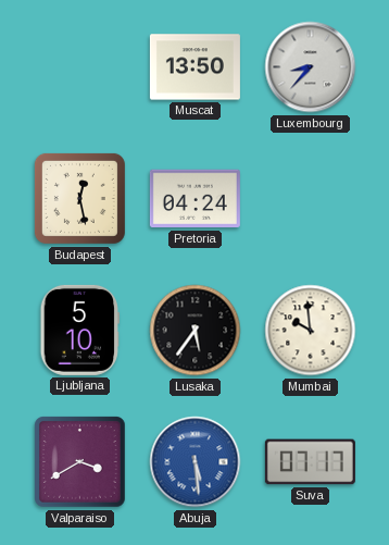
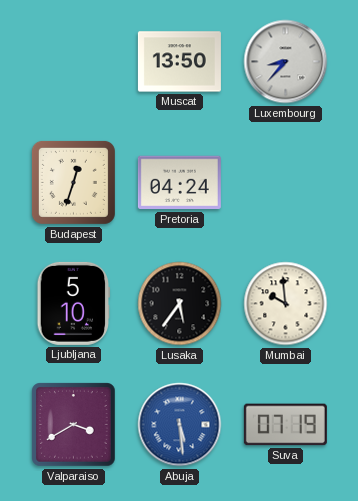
Budapest: 12:28 -> 12:33
Suva: 07:17 -> 07:19
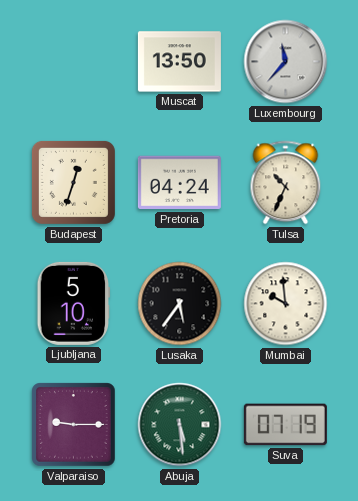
Luxembourg: 8:37 -> 11:37
Tulsa: none -> 10:34
Valparaiso: 3:40 -> 9:15
Abuja dial: blue -> green
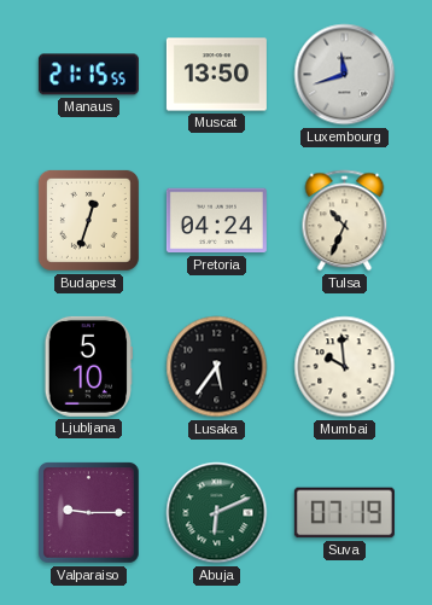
Manaus: none -> 21:15
Luxembourg: 11:37 -> 11:42
Abuja: 5:29 -> 6:11
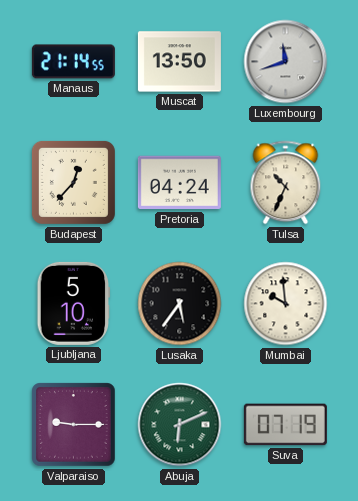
Manaus: 21:15 -> 21:14
Budapest: 12:33 -> 12:37
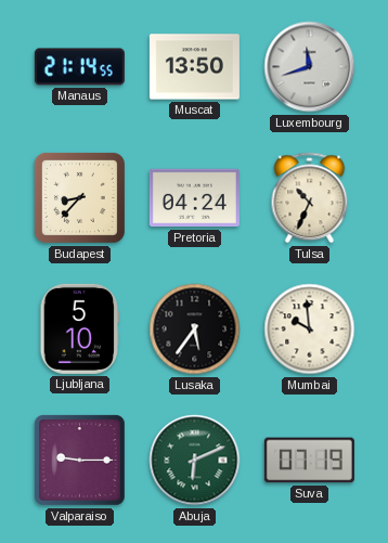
Budapest: 12:37 -> 8:37
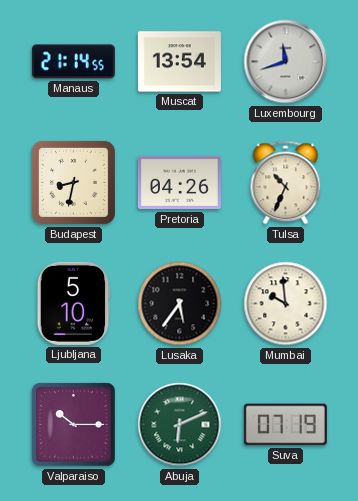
Muscat: 13:50 -> 13:54
Budapest: 8:37 -> 8:32
Pretoria: 04:24 -> 04:26
Valparaiso: 9:15 -> 10:15
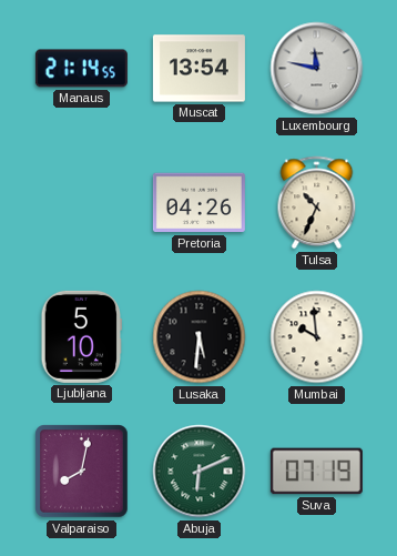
Luxembourg: 11:42 -> 11:47
Budapest: 8:32 -> none
Lusaka: 5:36 -> 5:31
Valparaiso: 10:15 -> 8:02
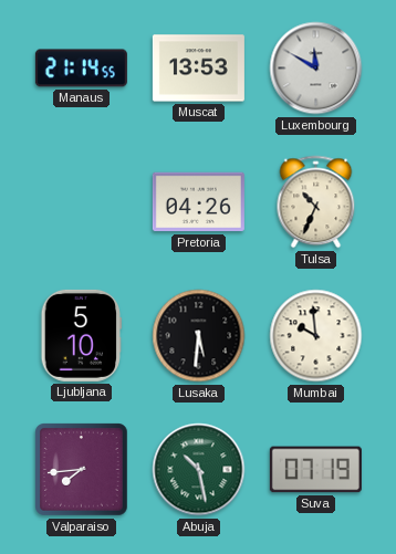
Muscat: 13:54 -> 13:53
Luxembourg: 11:47 -> 11:50
Valparaiso: 8:02 -> 7:44
Abuja: 6:11 -> 10:28
